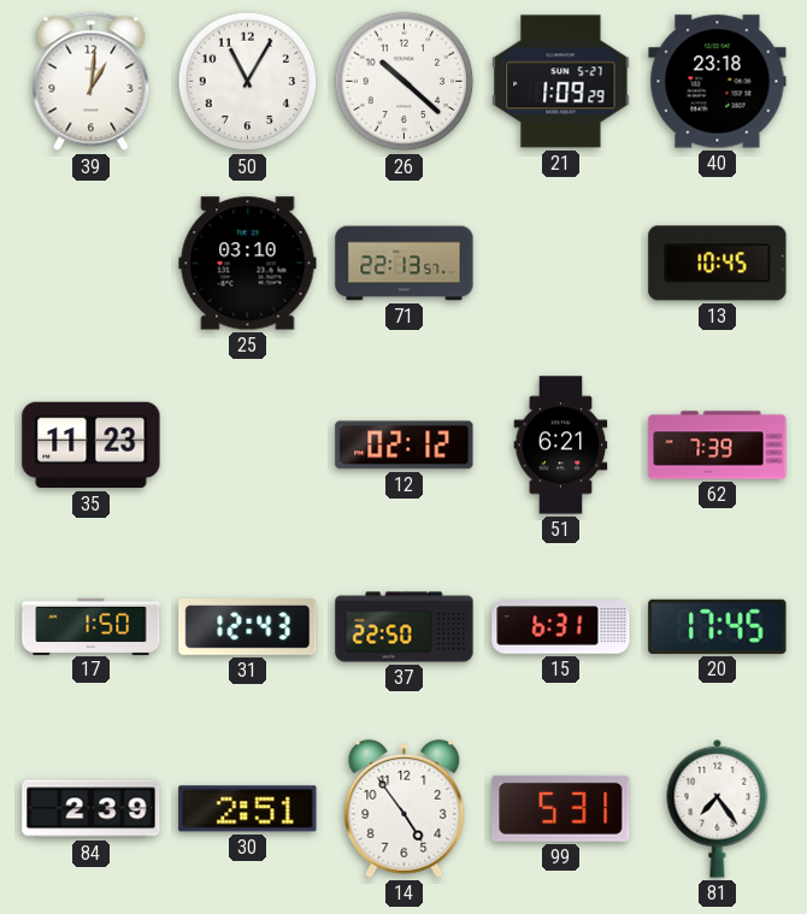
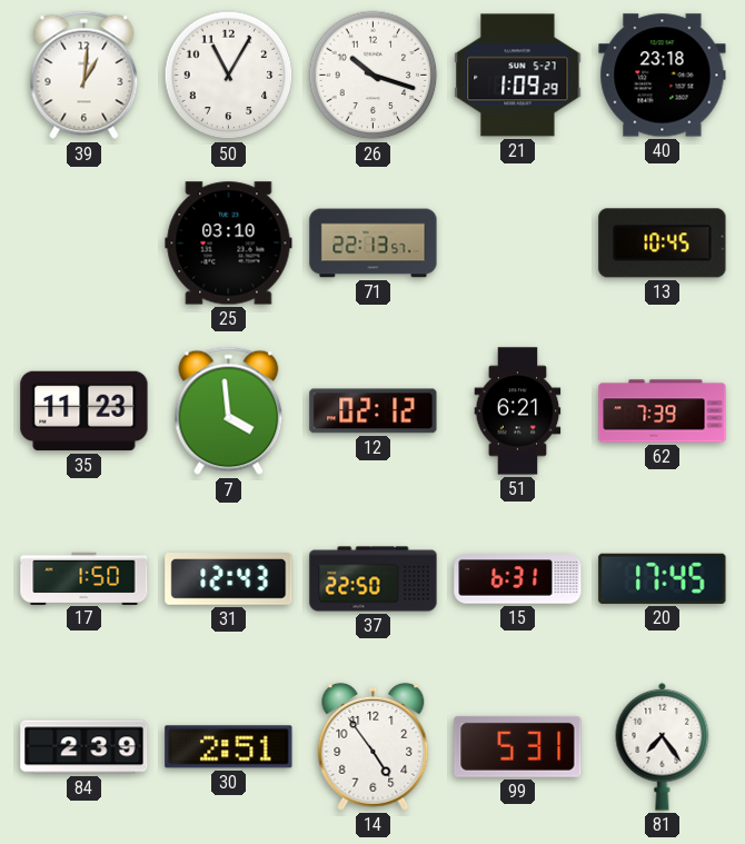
26: 10:22 -> 10:18
7: none -> 3:59
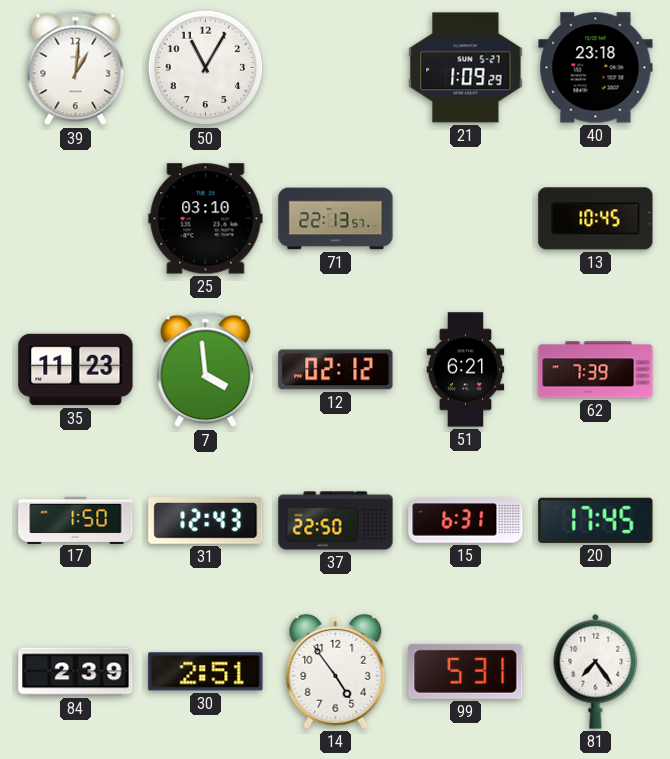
26: 10:18 -> none
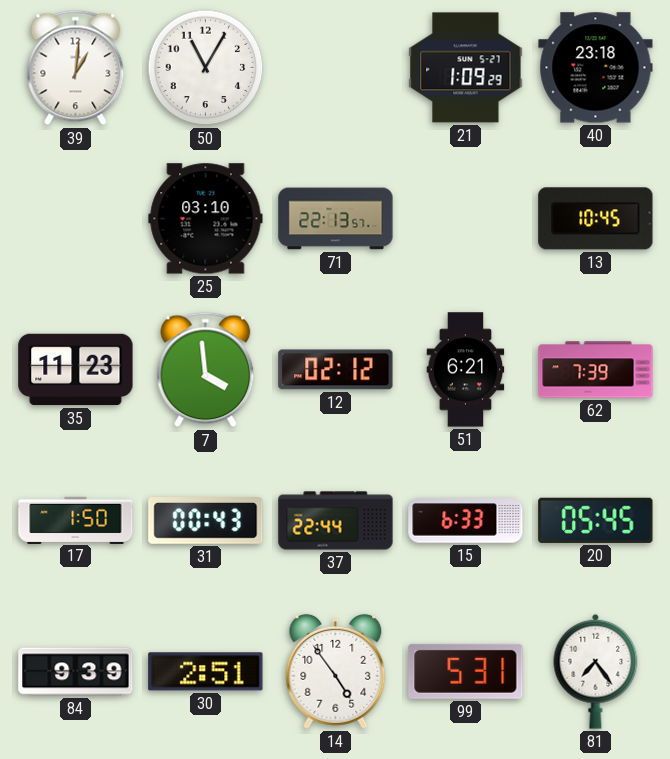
31: 12:43 -> 00:43
37: 22:50 -> 22:44
15: 6:31 -> 6:33
20: 17:45 -> 05:45
84: 2:39 -> 9:39
